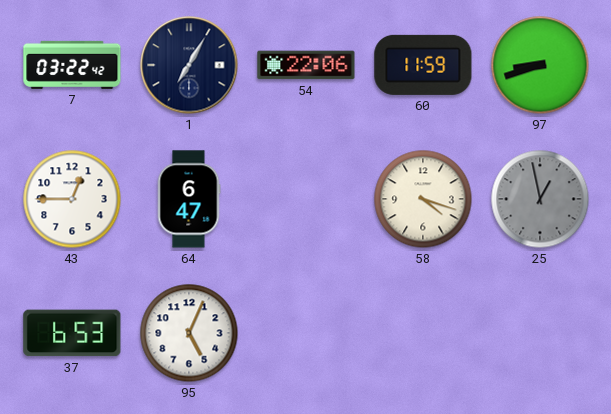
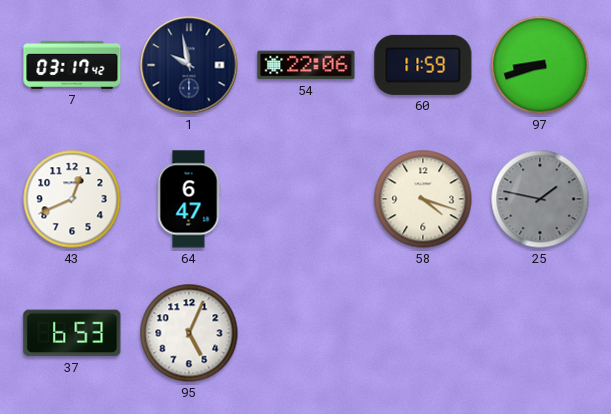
7: 03:22 -> 03:17
1: 7:05 -> 9:58
43: 12:45 -> 12:41
25: 12:58 -> 1:47
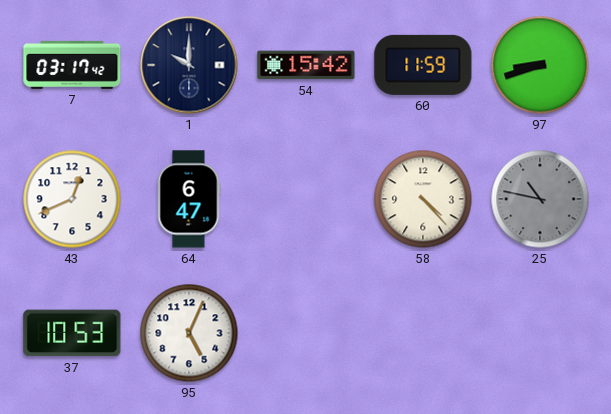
1: 9:58 -> 10:00
54: 22:06 -> 15:42
58: 4:18 -> 4:23
25: 1:47 -> 10:47
37: 6:53 -> 10:53
